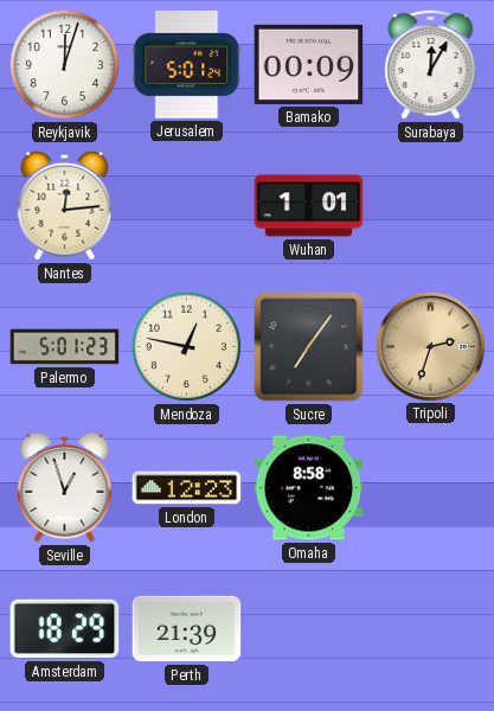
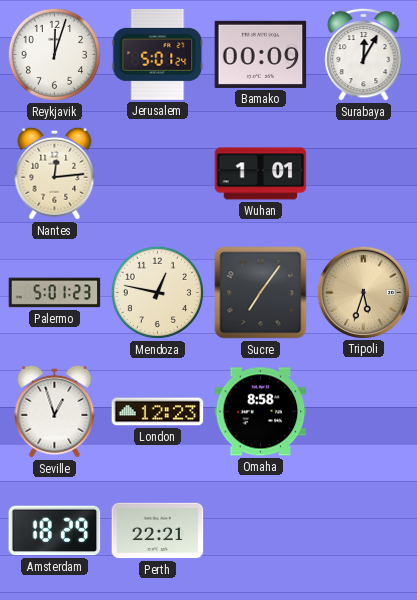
Tripoli: 2:33 -> 5:33
Perth: 21:39 -> 22:21
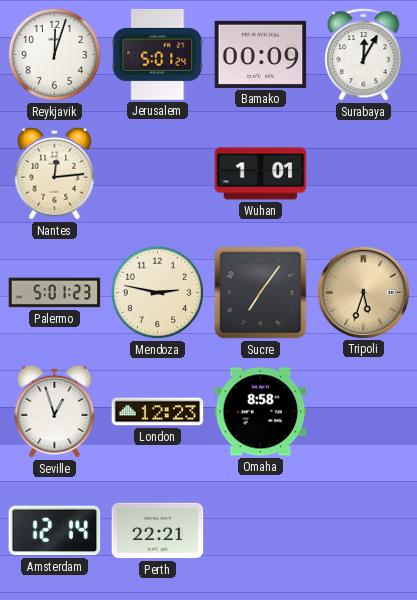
Mendoza: 12:47 -> 2:47
Amsterdam: 18:29 -> 12:14
